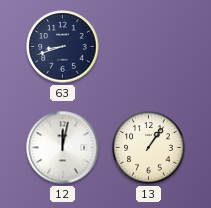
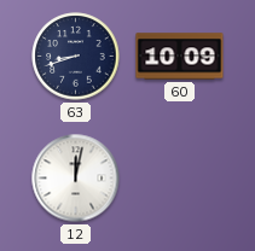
60: none -> 10:09
13: 1:06 -> none
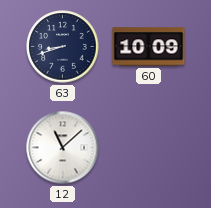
12: 12:02 -> 11:08
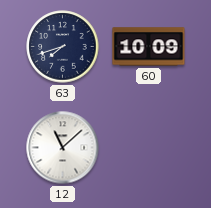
63: 8:42 -> 7:42
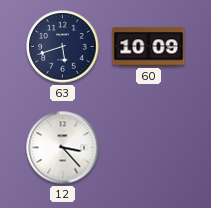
63: 7:42 -> 5:42
12: 11:08 -> 3:23
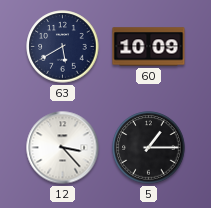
63: 5:42 -> 5:40
5: none -> 1:15
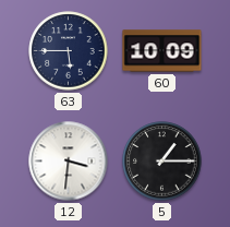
63: 5:40 -> 5:45
12: 3:23 -> 3:31
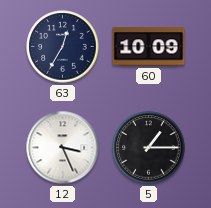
63: 5:45 -> 12:35
12: 3:31 -> 3:26
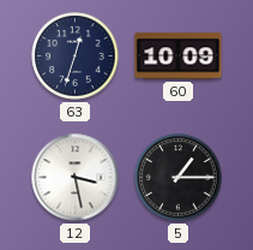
63: 12:35 -> 12:33
12: 3:26 -> 3:28
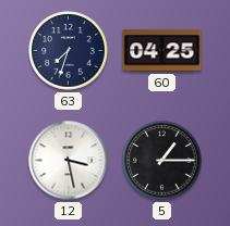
63: 12:33 -> 7:33
60: 10:09 -> 04:25
